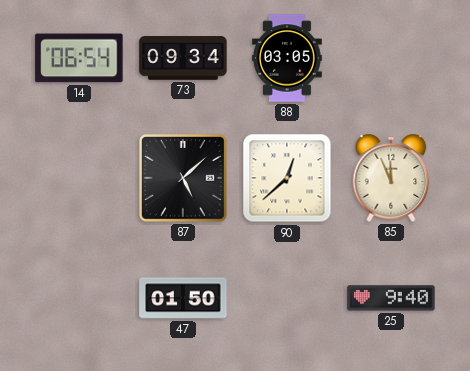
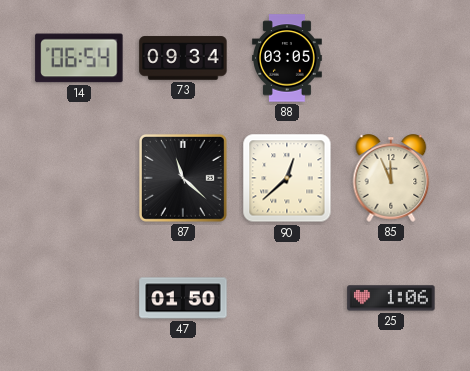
87: 5:08 -> 11:22
25: 9:40 -> 1:06
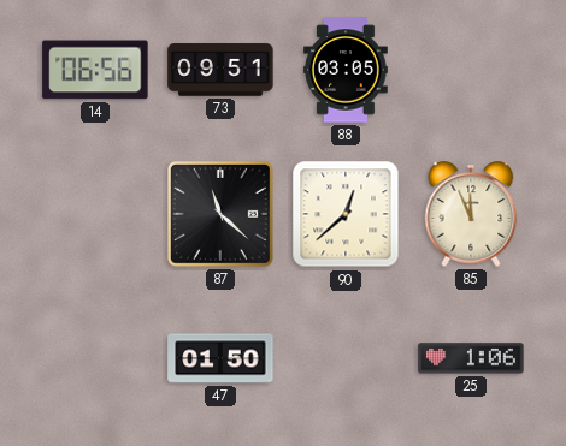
14: 06:54 -> 06:56
73: 09:34 -> 09:51
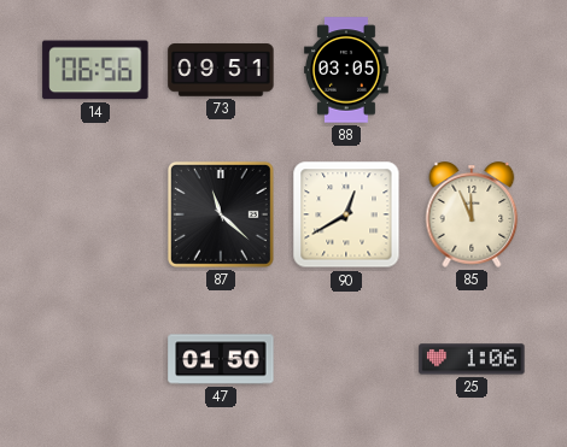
90: 12:38 -> 12:40
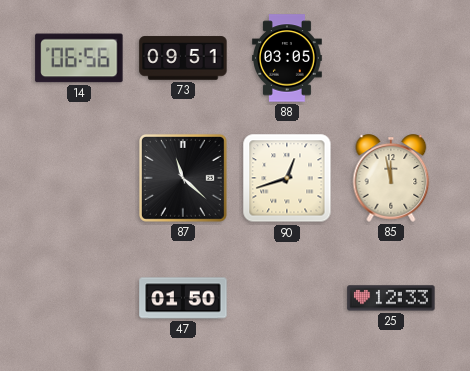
90: 12:40 -> 12:42
85: 11:56 -> 11:58
25: 1:06 -> 12:33
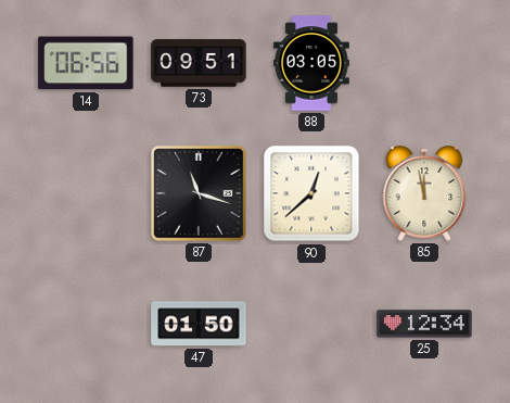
87: 11:22 -> 11:18
90: 12:42 -> 12:38
25: 12:33 -> 12:34
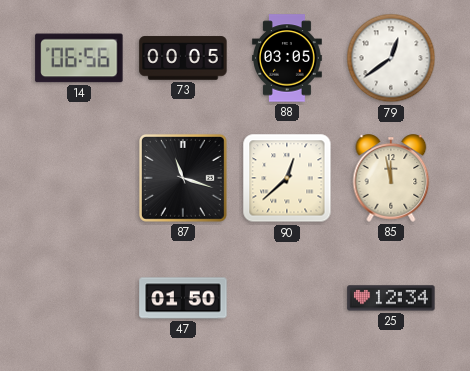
73: 09:51 -> 00:05
79: none -> 12:39
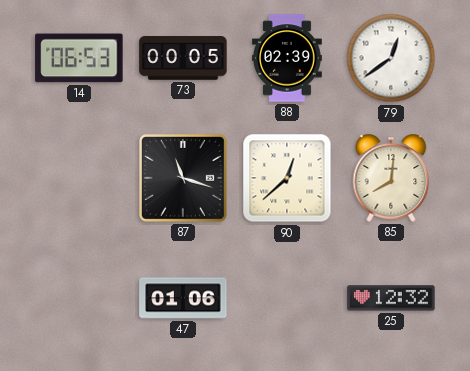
14: 06:56 -> 06:53
88: 03:05 -> 02:39
85: 11:58 -> 8:01
47: 01:50 -> 01:06
25: 12:34 -> 12:32
